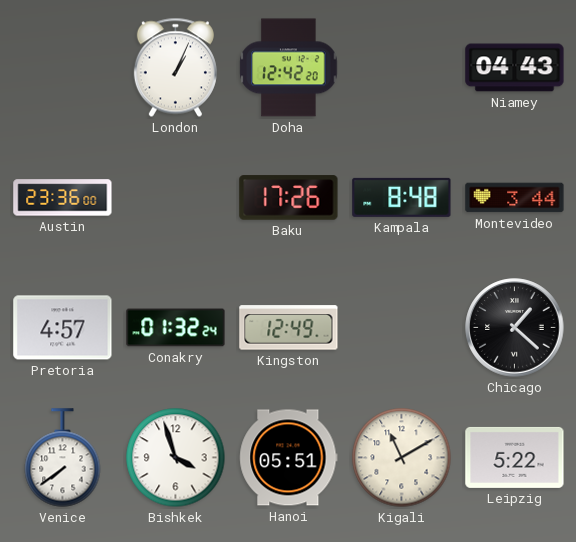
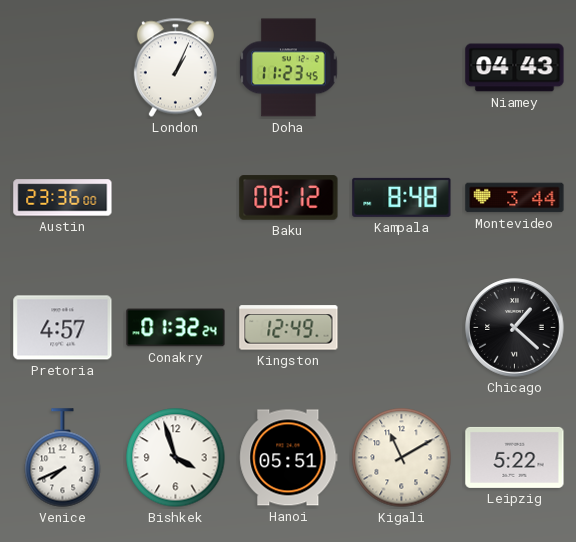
Doha: 12:42 -> 11:23
Baku: 17:26 -> 08:12
Venice: 7:39 -> 7:41
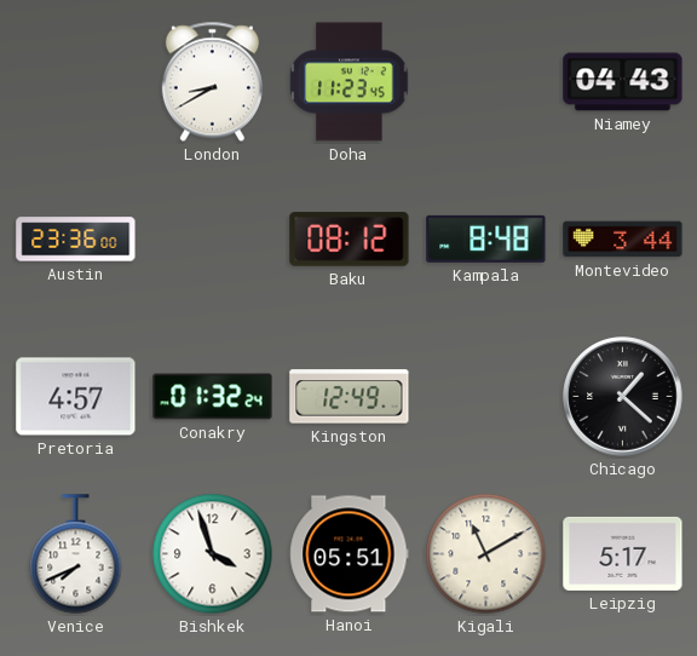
London: 1:04 -> 8:40
Leipzig: 5:22 -> 5:17
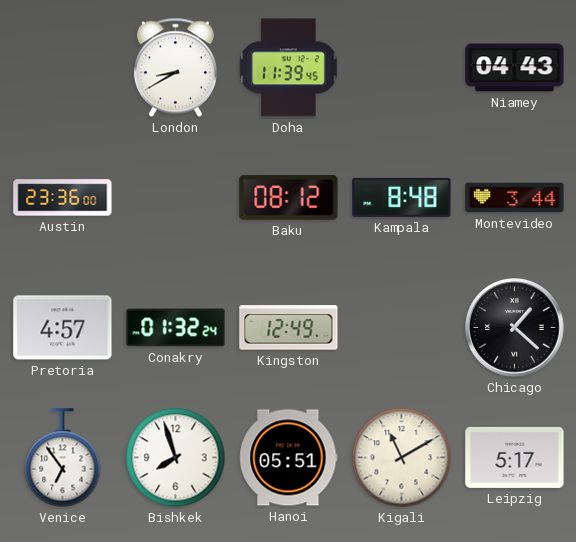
Doha: 11:23 -> 11:39
Venice: 7:41 -> 6:54
Bishkek: 3:57 -> 7:57
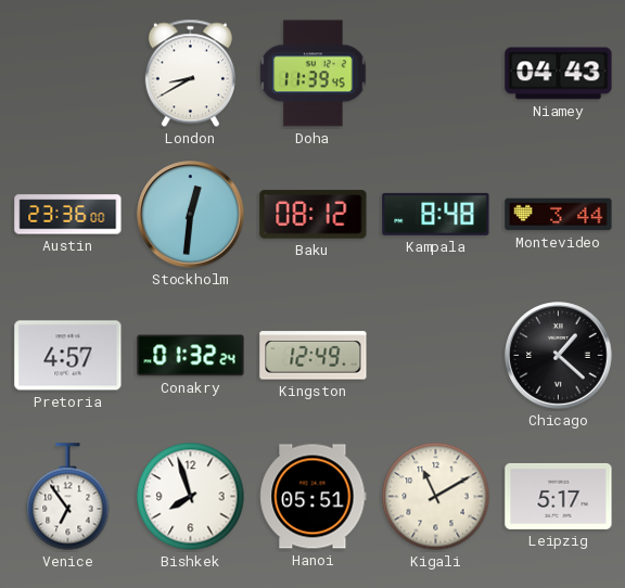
Stockholm: none -> 12:31
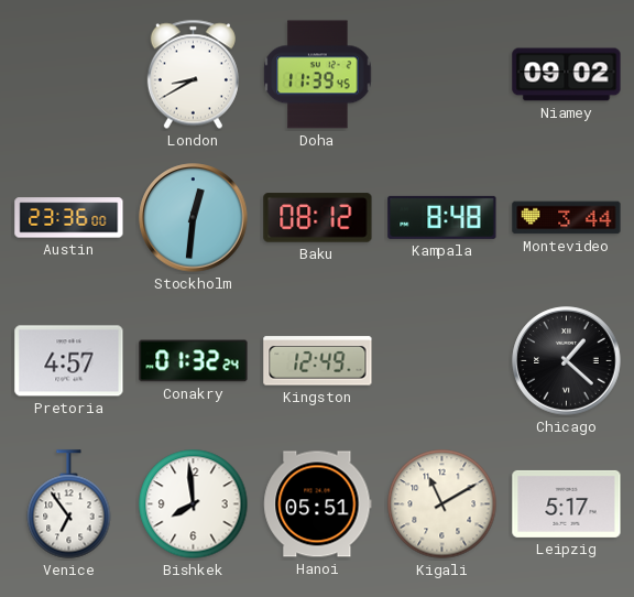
Niamey: 04:43 -> 09:02
Bishkek: 7:57 -> 7:59
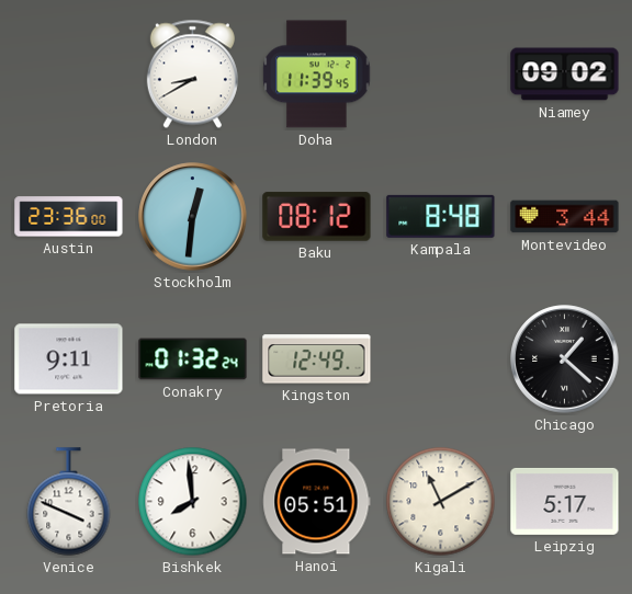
Pretoria: 4:57 -> 9:11
Venice: 6:54 -> 3:49
